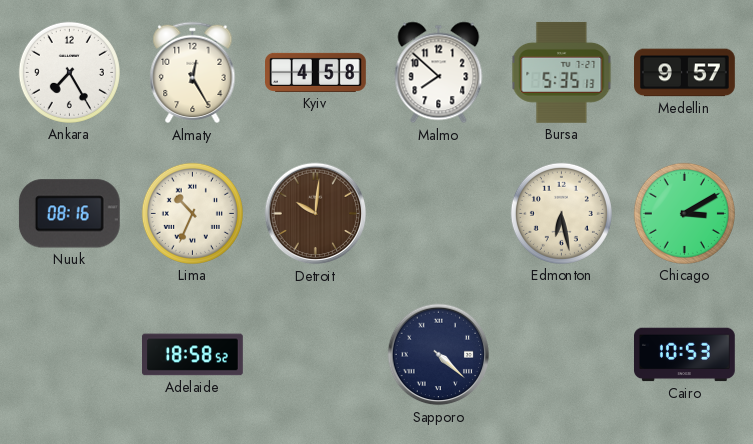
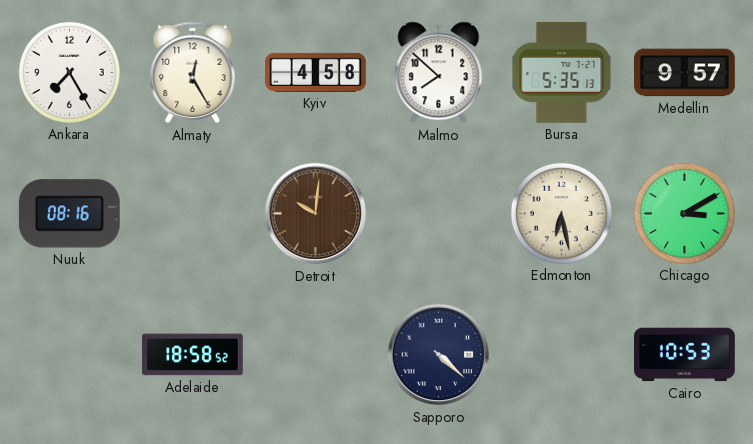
Lima: 10:34 -> none
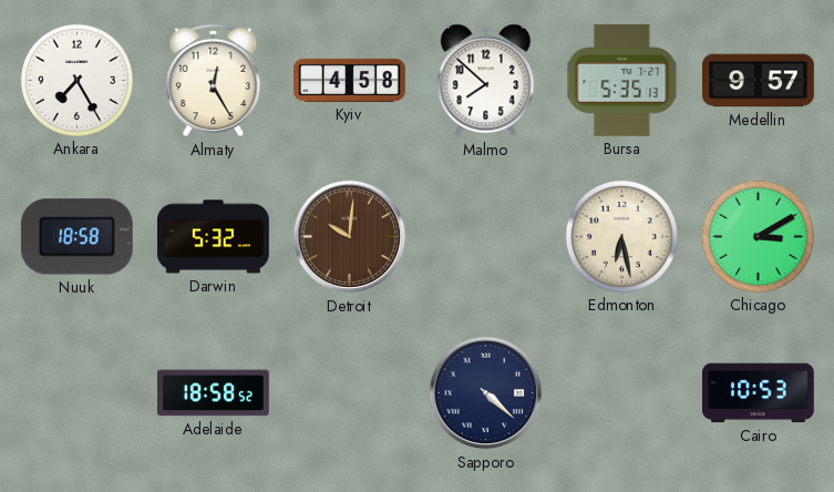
Nuuk: 08:16 -> 18:58
Darwin: none -> 5:32
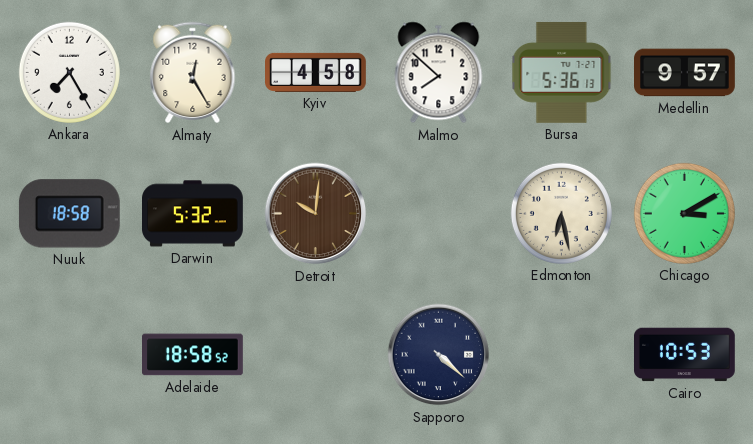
Bursa: 5:35 -> 5:36
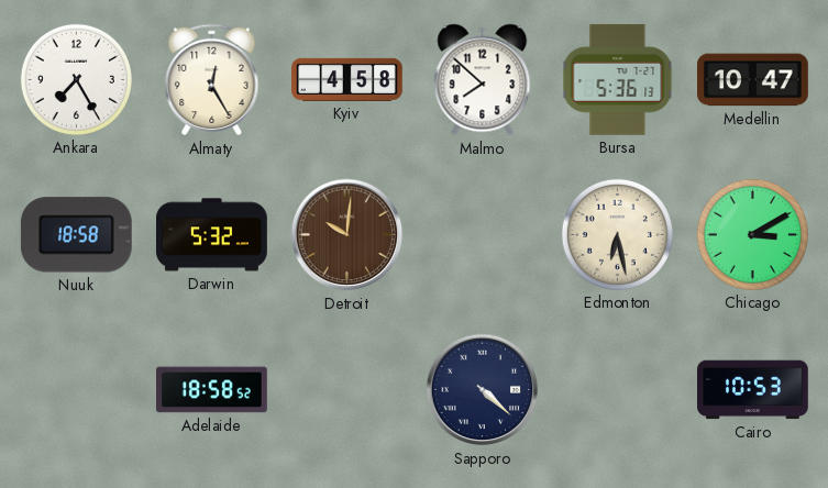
Medellin: 9:57 -> 10:47
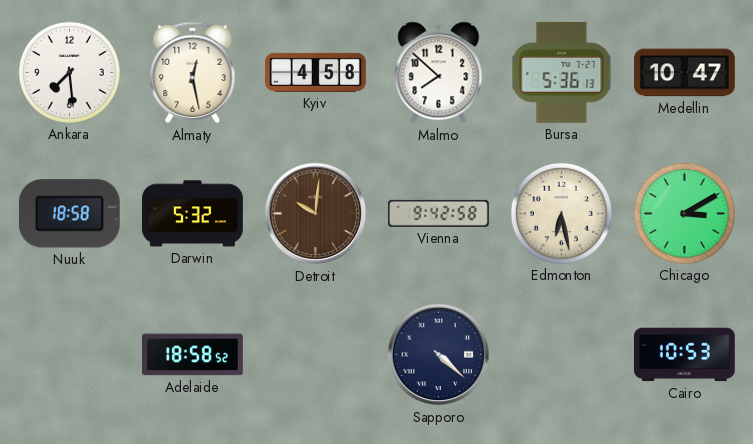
Ankara: 7:25 -> 7:29
Almaty: 12:25 -> 12:28
Vienna: none -> 9:42
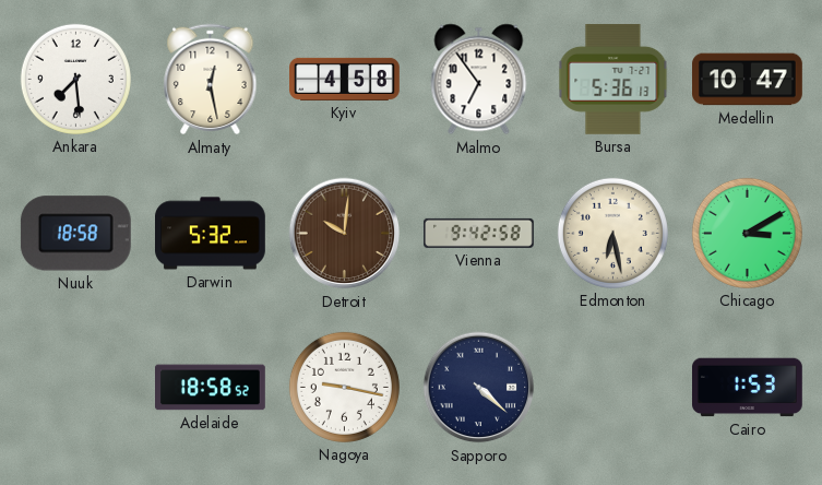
Malmo: 7:52 -> 6:54
Nagoya: none -> 9:17
Cairo: 10:53 -> 1:53
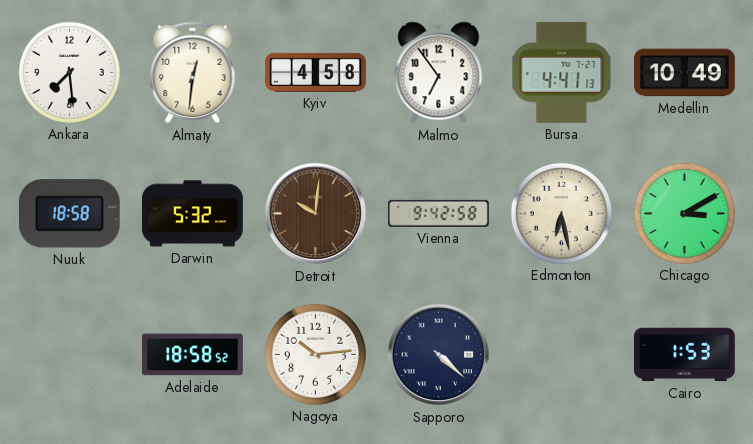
Almaty: 12:28 -> 12:31
Bursa: 5:36 -> 4:41
Medellin: 10:47 -> 10:49
Nagoya: 9:17 -> 10:14
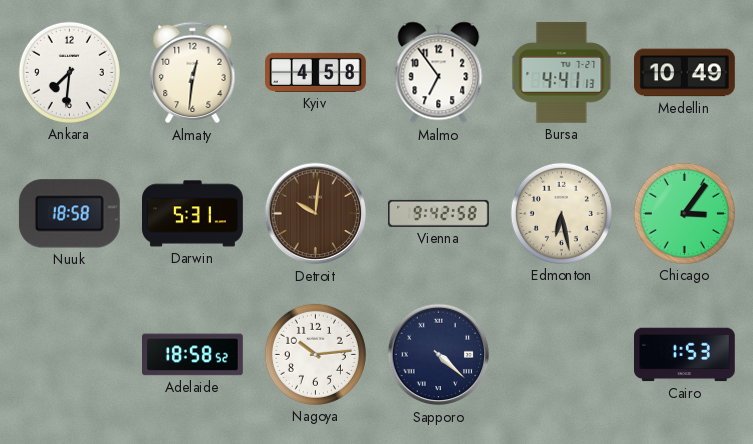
Ankara: 7:29 -> 7:31
Darwin: 5:32 -> 5:31
Chicago: 3:10 -> 3:06
